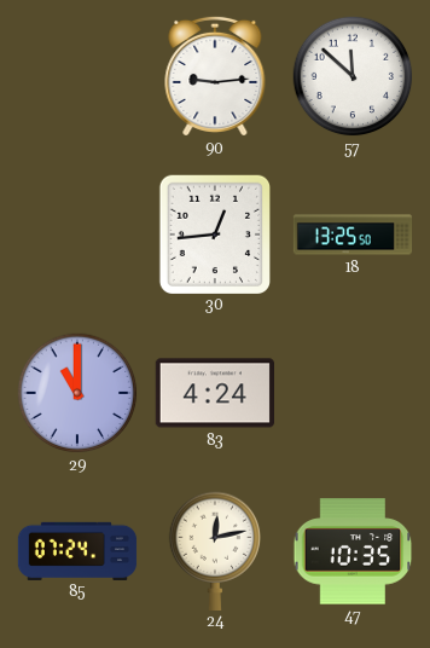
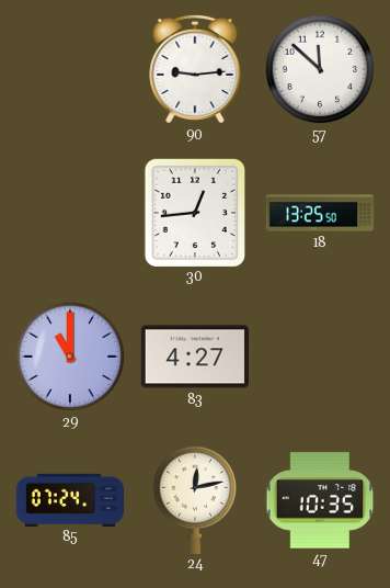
83: 4:24 -> 4:27
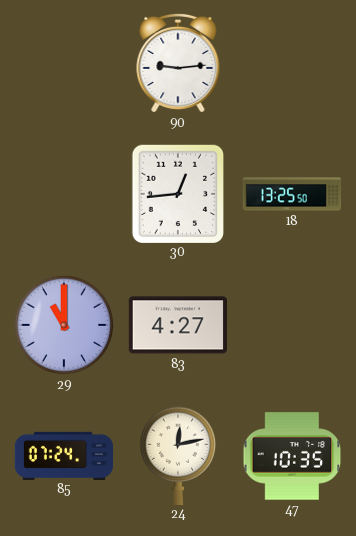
57: 11:52 -> none
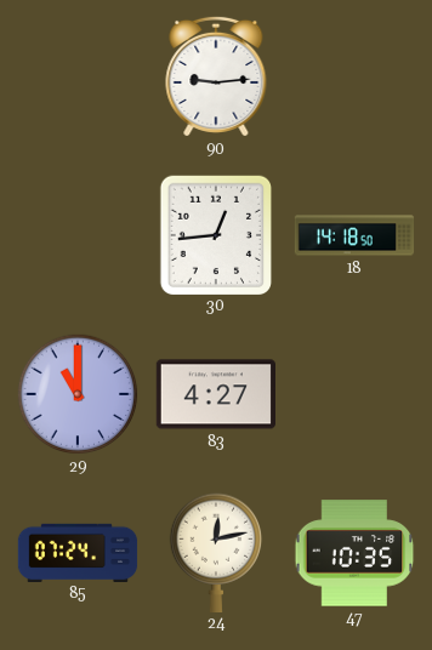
18: 13:25 -> 14:18
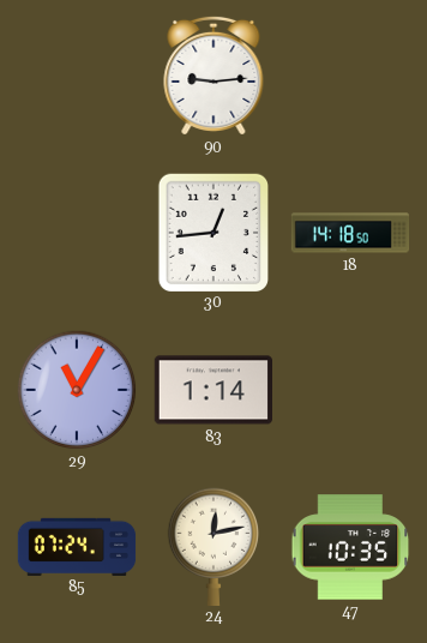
29: 11:00 -> 11:05
83: 4:27 -> 1:14
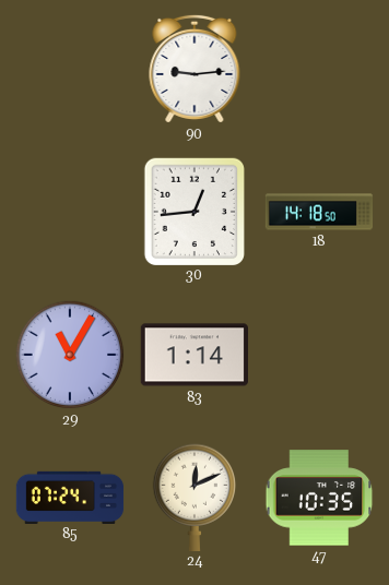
24: 12:13 -> 12:11
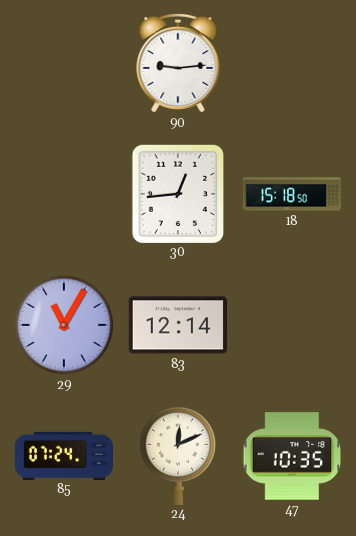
18: 14:18 -> 15:18
83: 1:14 -> 12:14
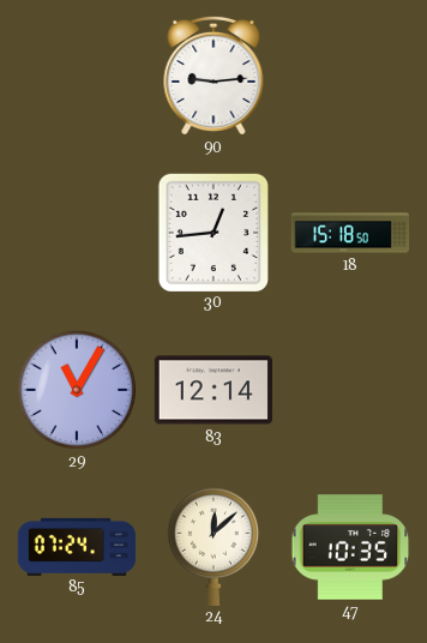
24: 12:11 -> 12:08
